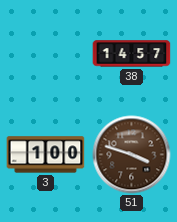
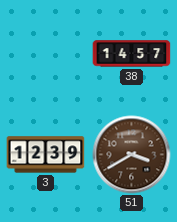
3: 1:00 -> 12:39
51: 3:48 -> 3:40
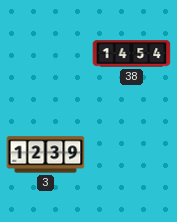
38: 14:57 -> 14:54
51: 3:40 -> none
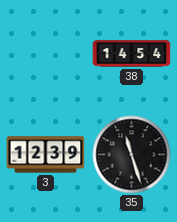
35: none -> 11:27
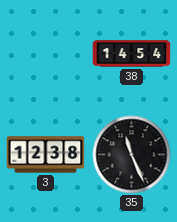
3: 12:39 -> 12:38
35: 11:27 -> 11:26
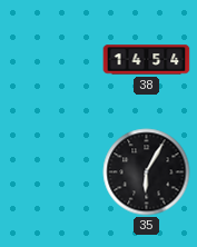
3: 12:38 -> none
35: 11:26 -> 6:05
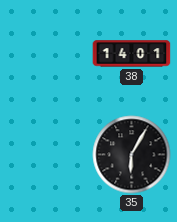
38: 14:54 -> 14:01
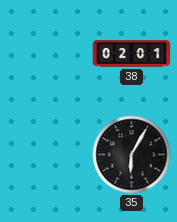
38: 14:01 -> 02:01
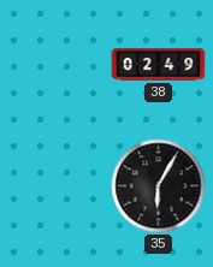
38: 02:01 -> 02:49
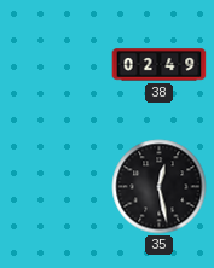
35: 6:05 -> 12:28
